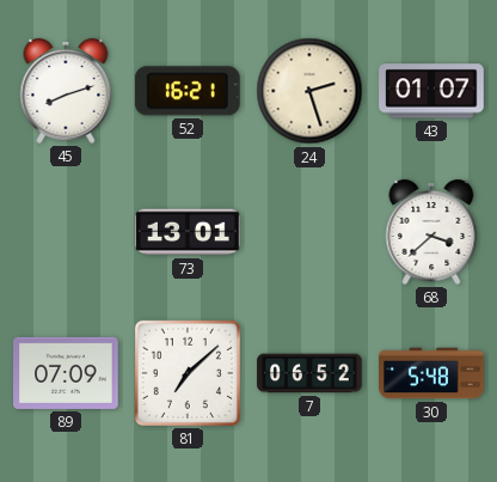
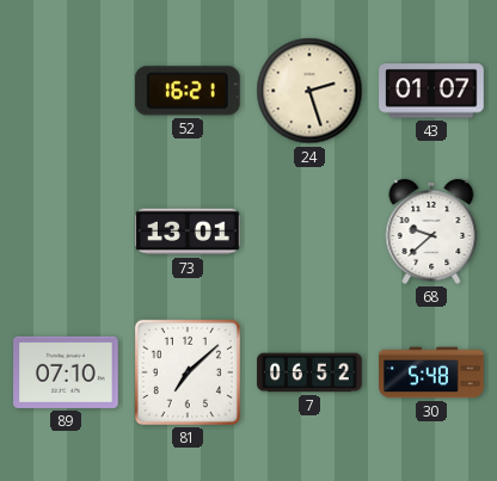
45: 8:12 -> none
68: 3:38 -> 9:38
89: 07:09 -> 07:10
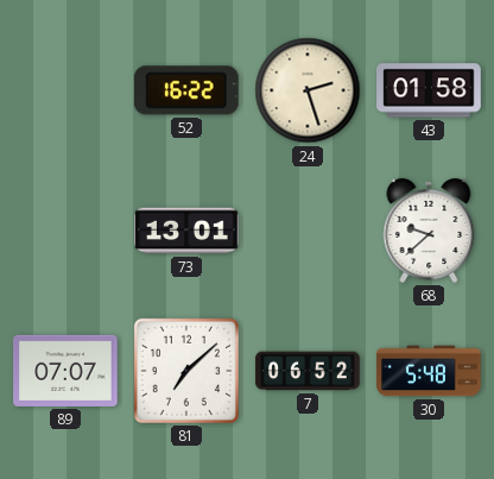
52: 16:21 -> 16:22
43: 01:07 -> 01:58
89: 07:10 -> 07:07
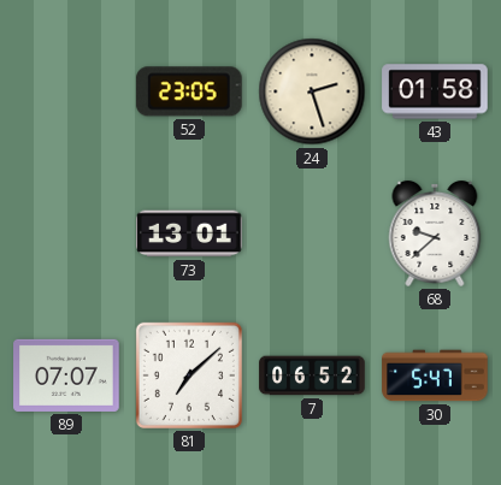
52: 16:22 -> 23:05
30: 5:48 -> 5:47
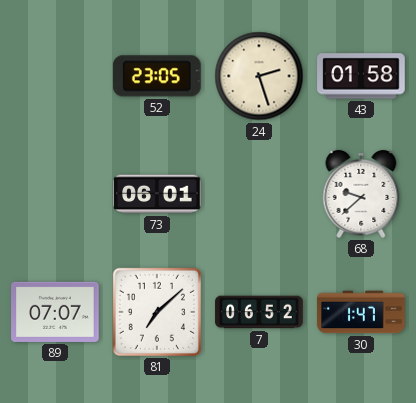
73: 13:01 -> 06:01
30: 5:47 -> 1:47
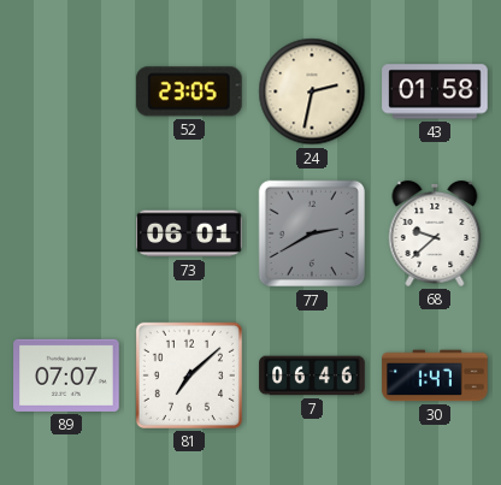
24: 2:27 -> 2:32
77: none -> 2:40
7: 06:52 -> 06:46
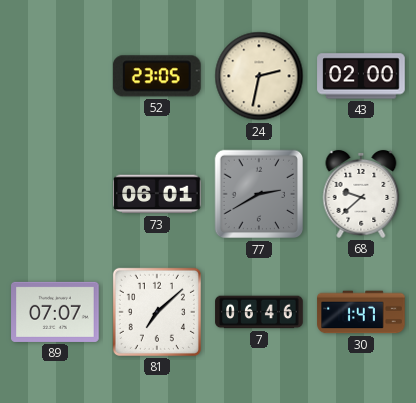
43: 01:58 -> 02:00
